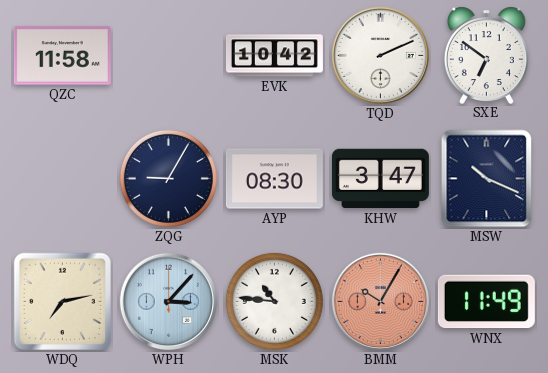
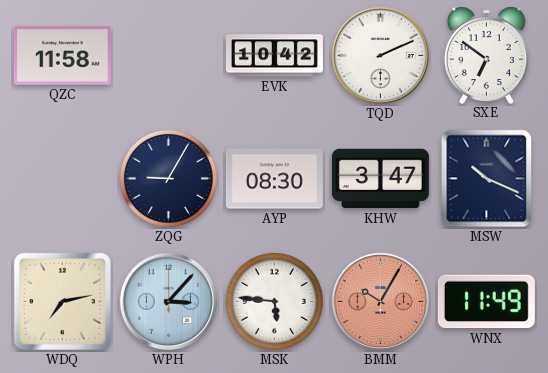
MSK: 10:46 -> 5:46
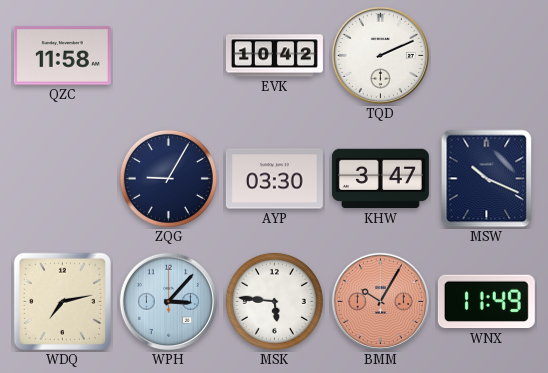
SXE: 6:51 -> none
AYP: 08:30 -> 03:30
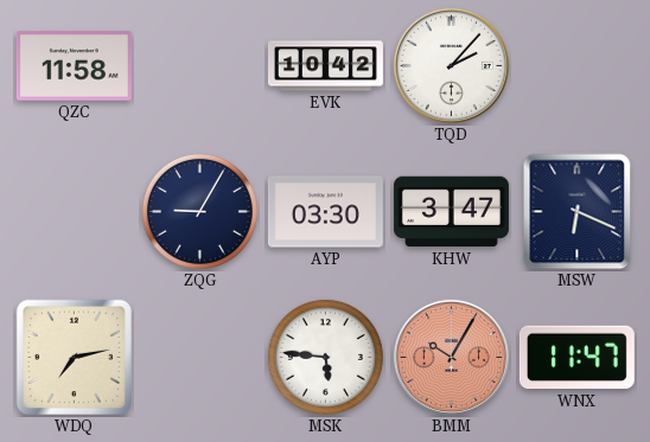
TQD: 2:11 -> 2:07
MSW: 10:19 -> 6:19
WPH: 3:07 -> none
WNX: 11:49 -> 11:47
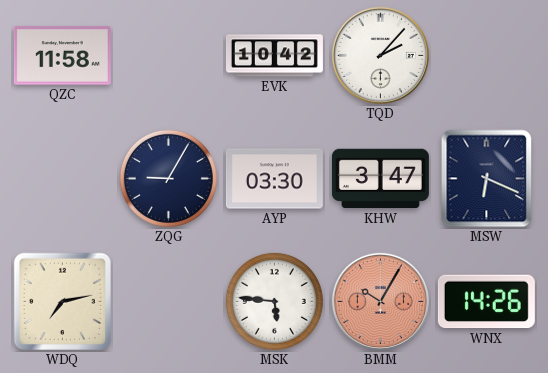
WNX: 11:47 -> 14:26
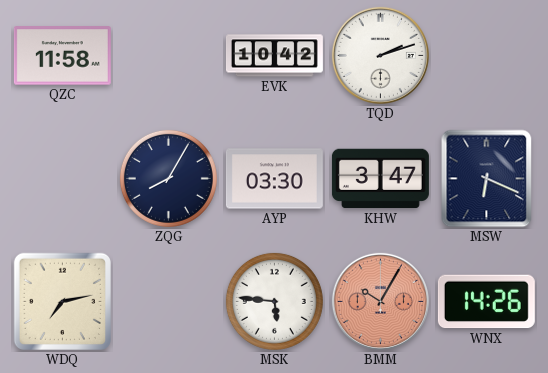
TQD: 2:07 -> 2:12
ZQG: 9:05 -> 8:05
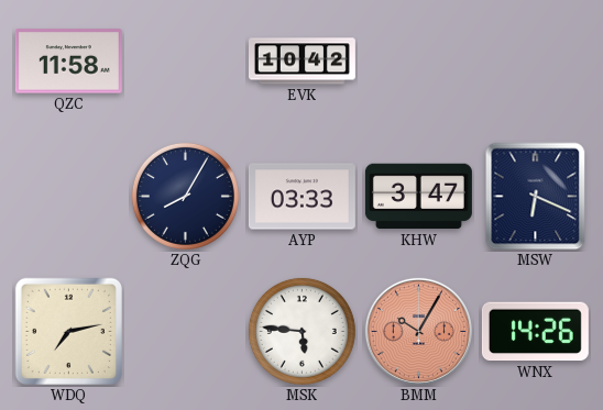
TQD: 2:12 -> none
AYP: 03:30 -> 03:33
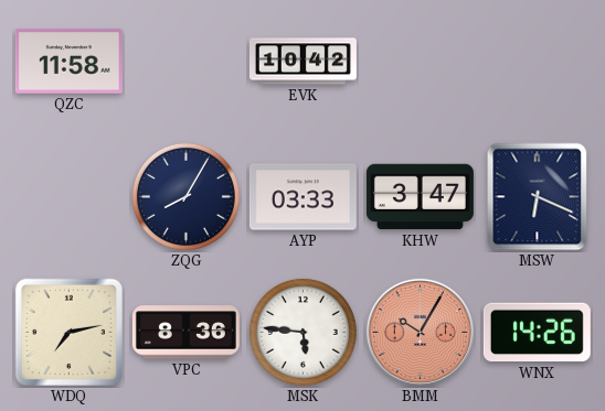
VPC: none -> 8:36
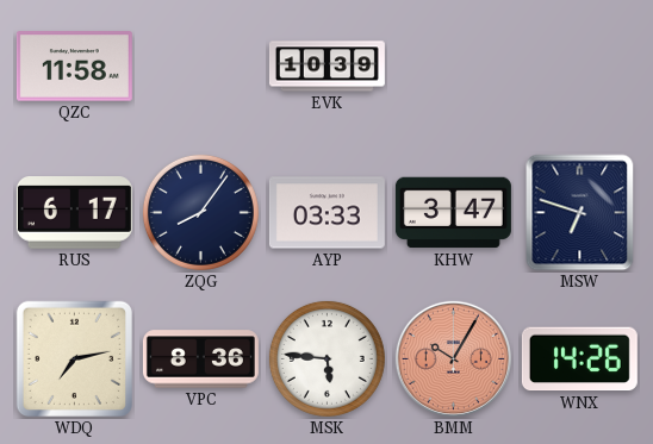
EVK: 10:42 -> 10:39
RUS: none -> 6:17
ZQG: 8:05 -> 8:06
MSW: 6:19 -> 6:48
